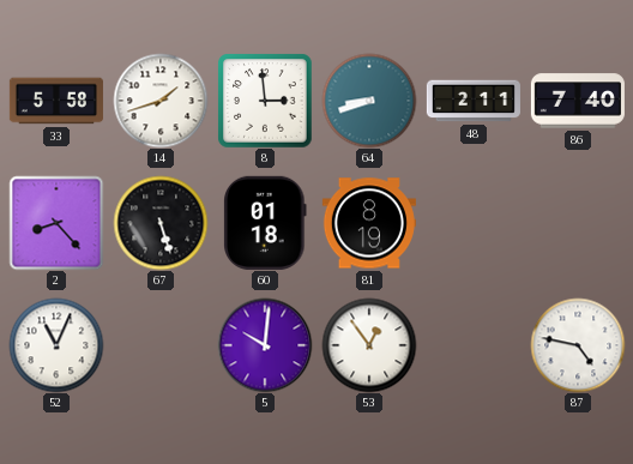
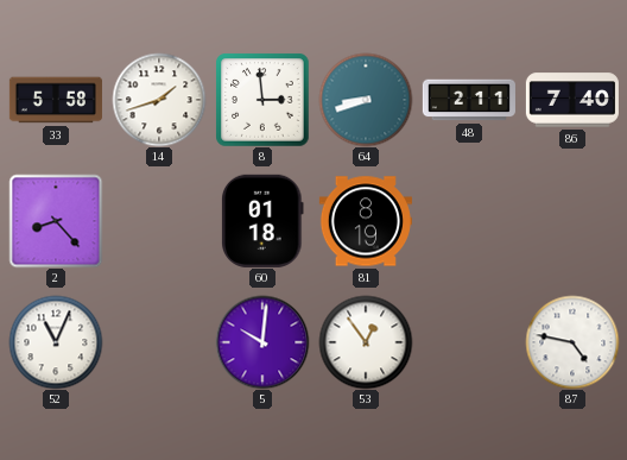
67: 5:27 -> none
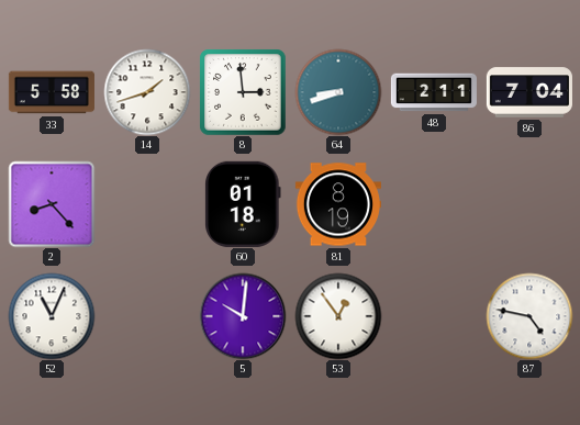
86: 7:40 -> 7:04
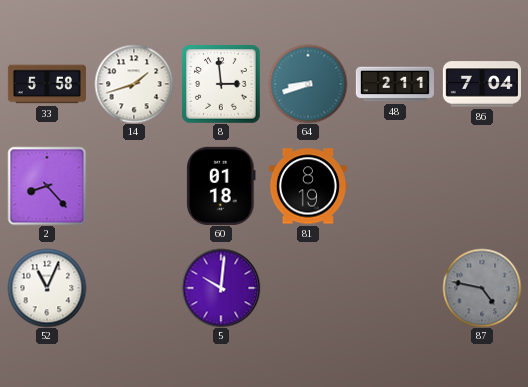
53: 12:54 -> none
87 dial: white -> grey
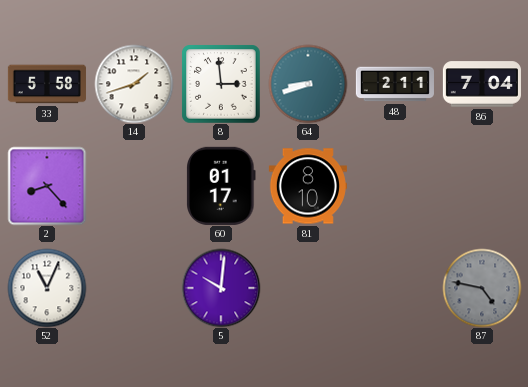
60: 01:18 -> 01:17
81: 8:19 -> 8:10
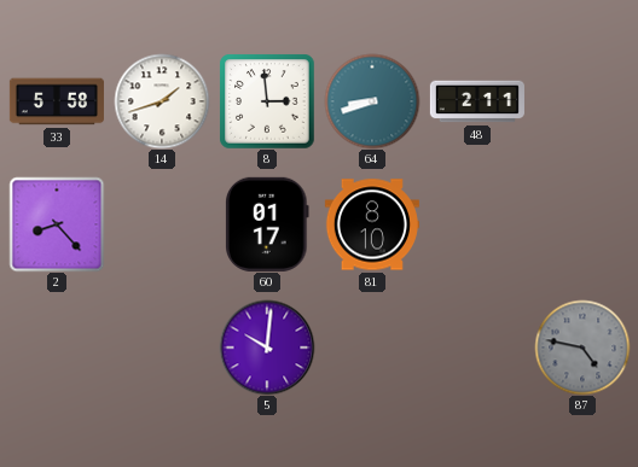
86: 7:04 -> none
52: 11:04 -> none
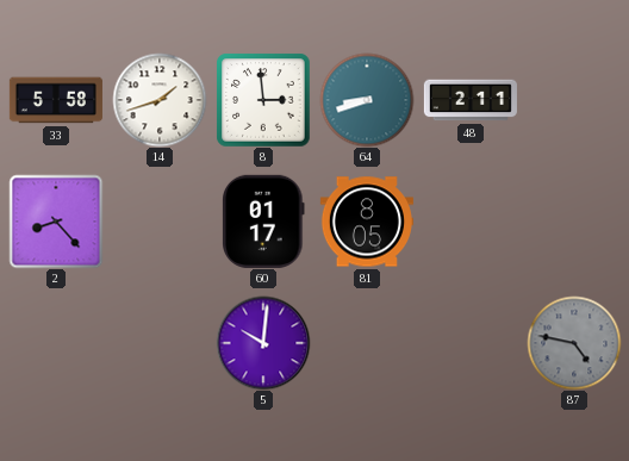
81: 8:10 -> 8:05
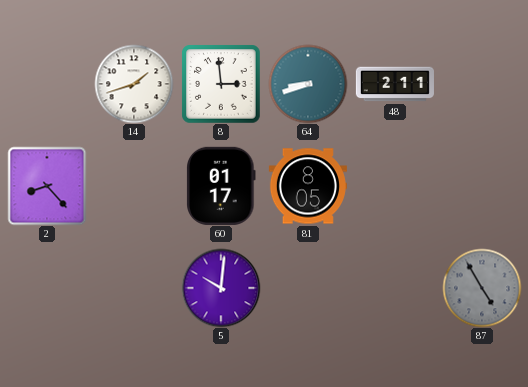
33: 5:58 -> none
87: 4:47 -> 4:55
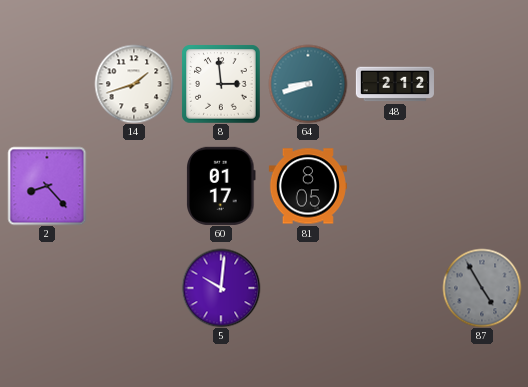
48: 2:11 -> 2:12
